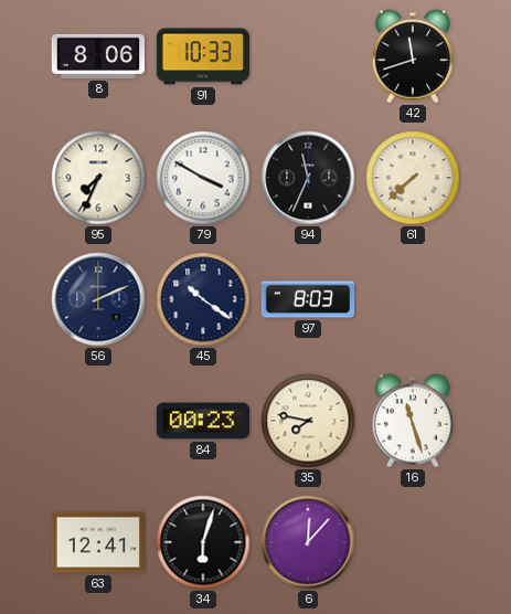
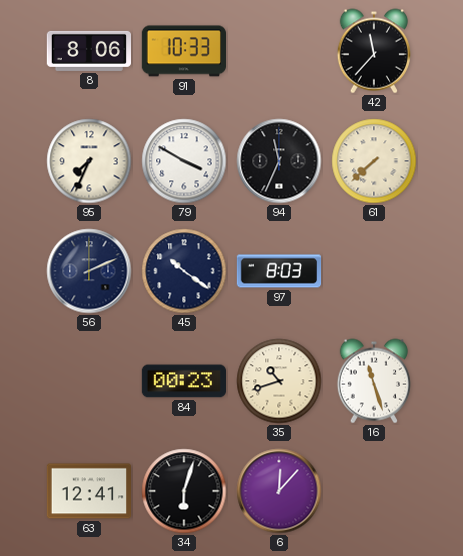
42: 11:42 -> 11:37
35: 7:47 -> 10:42
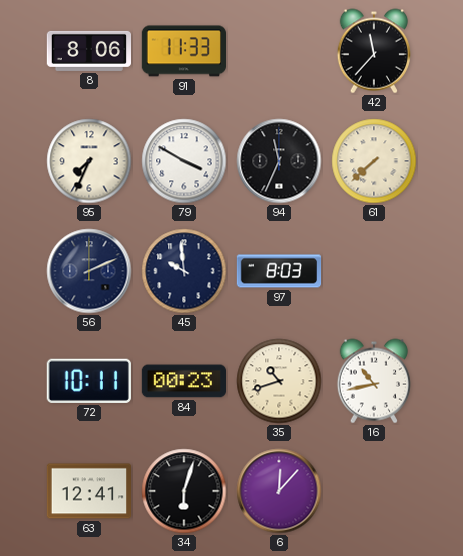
91: 10:33 -> 11:33
45: 10:21 -> 9:59
72: none -> 10:11
16: 11:27 -> 10:43
